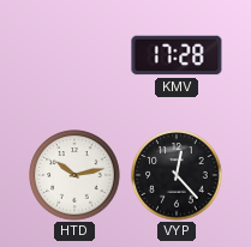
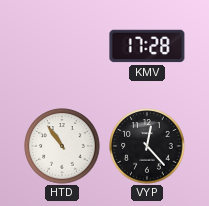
HTD: 10:13 -> 10:54
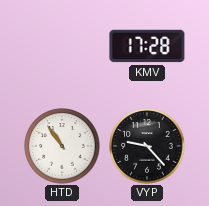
VYP: 12:23 -> 9:23
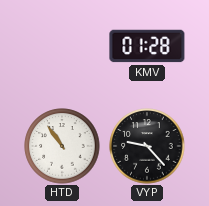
KMV: 17:28 -> 01:28
